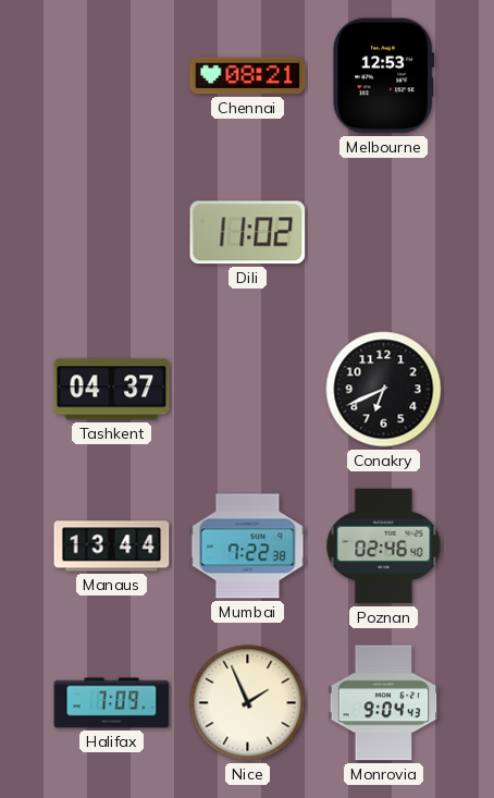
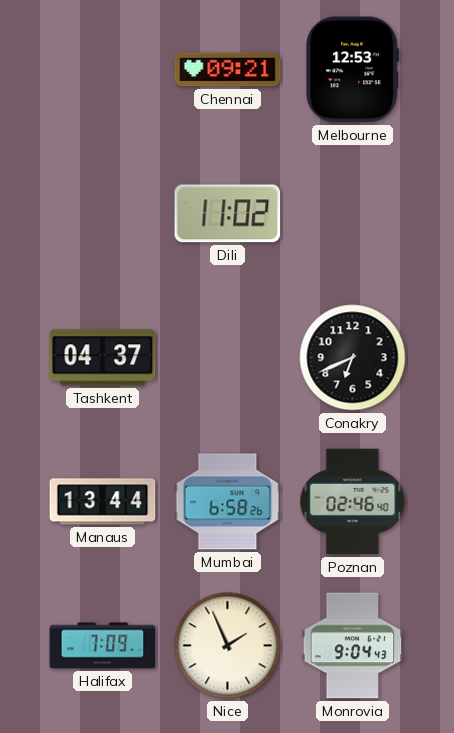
Chennai: 08:21 -> 09:21
Mumbai: 7:22 -> 6:58
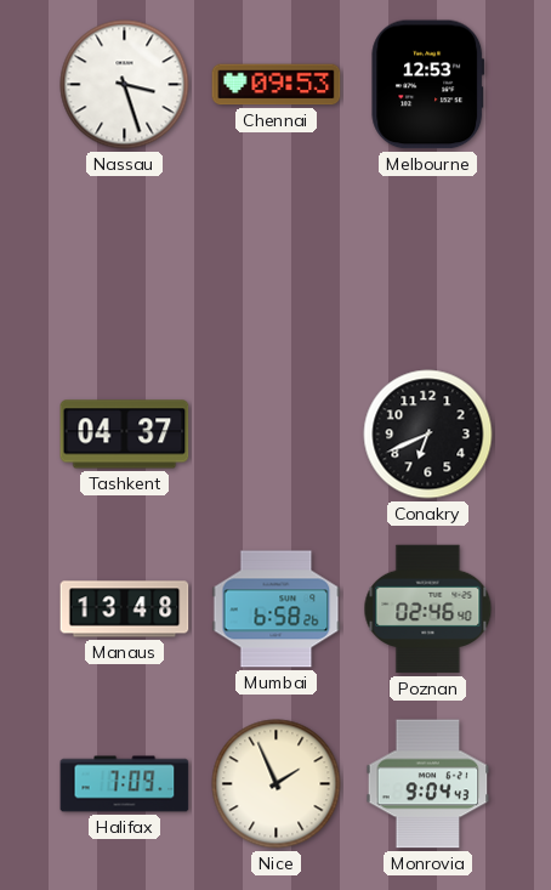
Nassau: none -> 3:27
Chennai: 09:21 -> 09:53
Dili: 11:02 -> none
Manaus: 13:44 -> 13:48
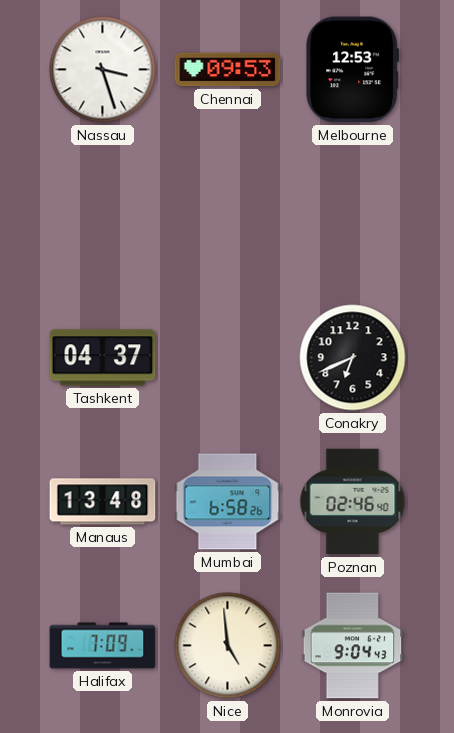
Nice: 1:56 -> 4:59
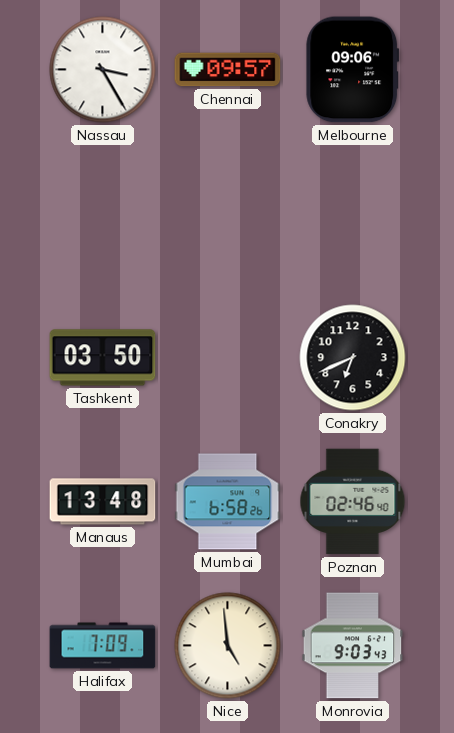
Nassau: 3:27 -> 3:25
Chennai: 09:53 -> 09:57
Melbourne: 12:53 -> 09:06
Tashkent: 04:37 -> 03:50
Monrovia: 9:04 -> 9:03
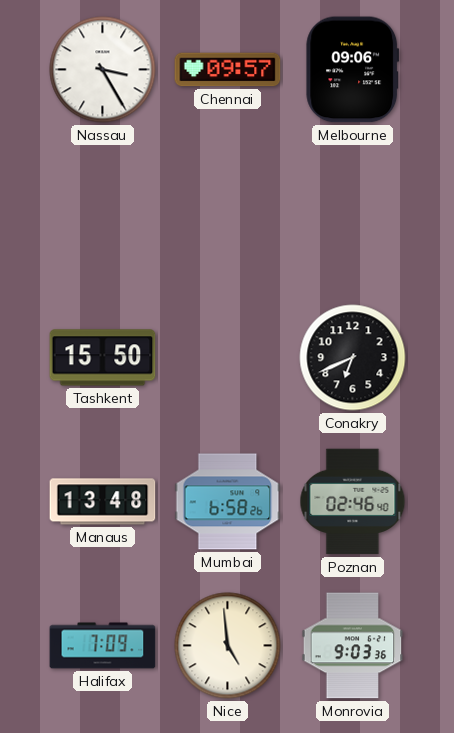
Tashkent: 03:50 -> 15:50
Monrovia: 9:03:43 -> 9:03:36
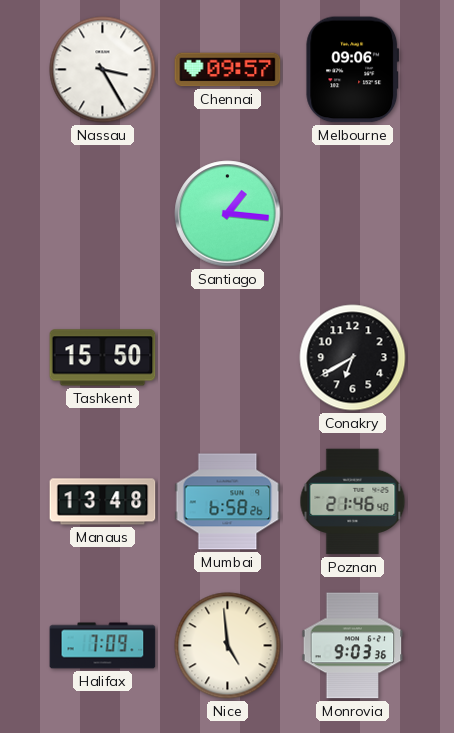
Santiago: none -> 1:16
Conakry: 6:41 -> 6:40
Poznan: 02:46 -> 21:46
